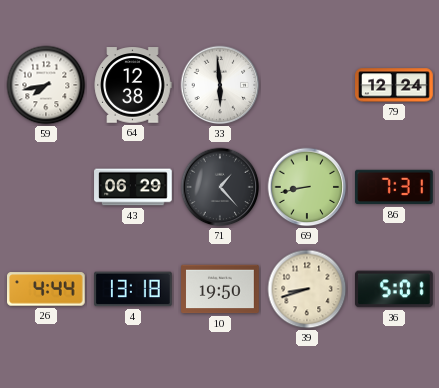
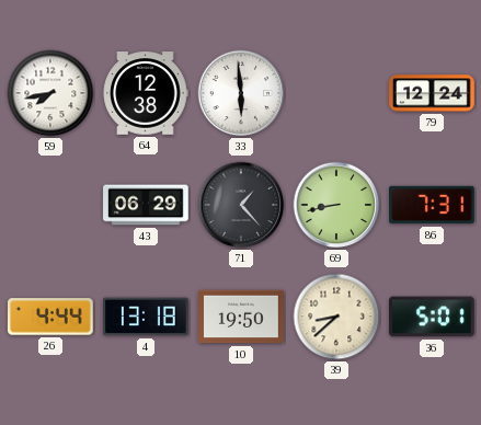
39: 8:42 -> 8:38
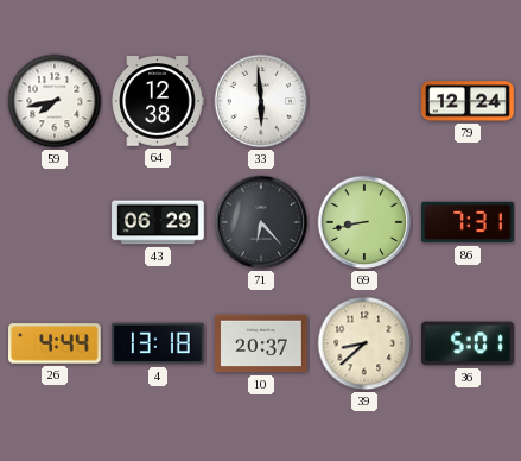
71: 1:23 -> 6:23
10: 19:50 -> 20:37
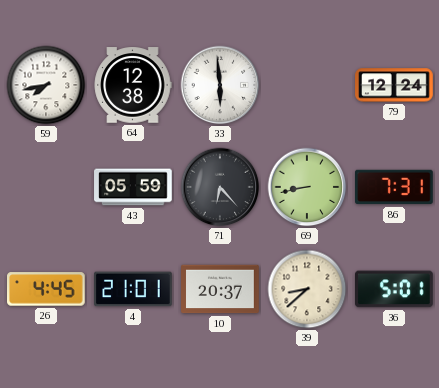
43: 06:29 -> 05:59
26: 4:44 -> 4:45
4: 13:18 -> 21:01
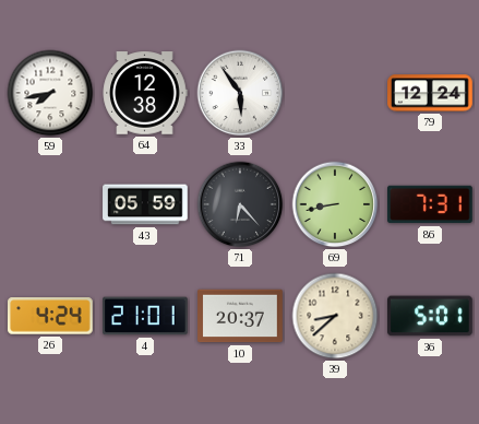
33: 5:59 -> 5:54
26: 4:45 -> 4:24
